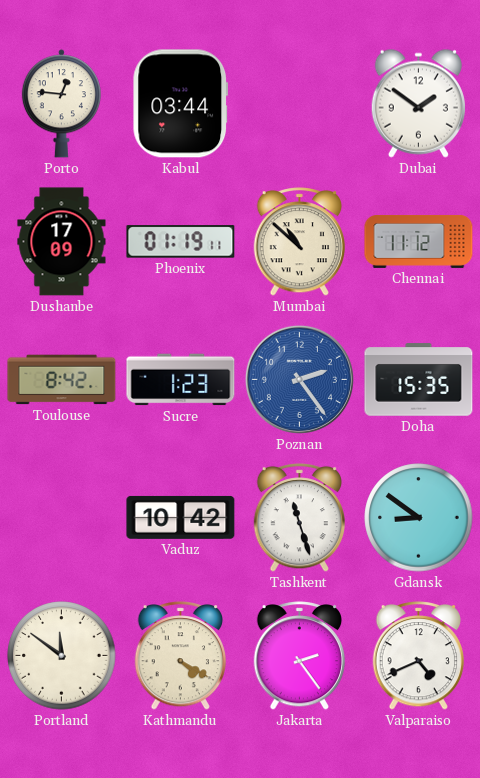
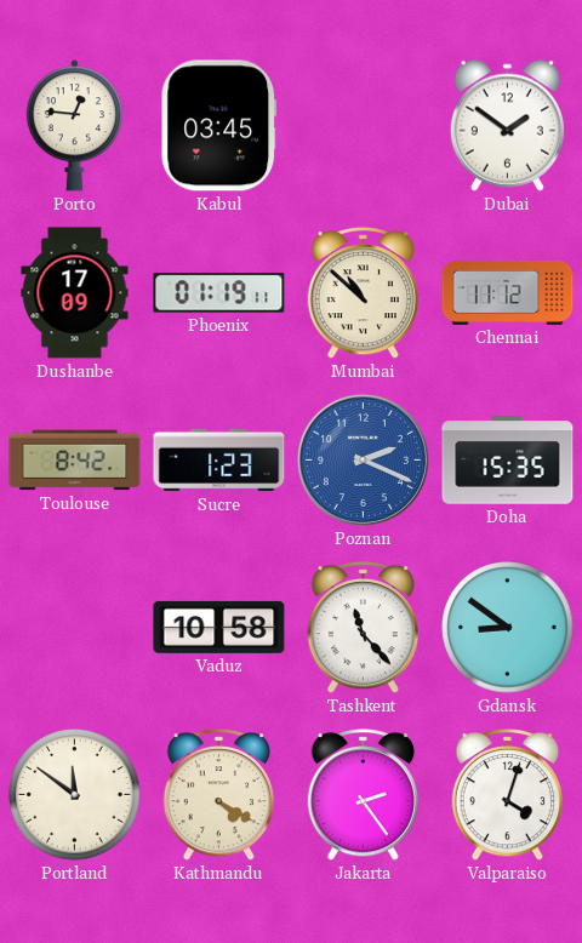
Kabul: 03:44 -> 03:45
Poznan: 2:24 -> 2:19
Vaduz: 10:42 -> 10:58
Tashkent: 11:27 -> 11:23
Valparaiso: 4:41 -> 4:03
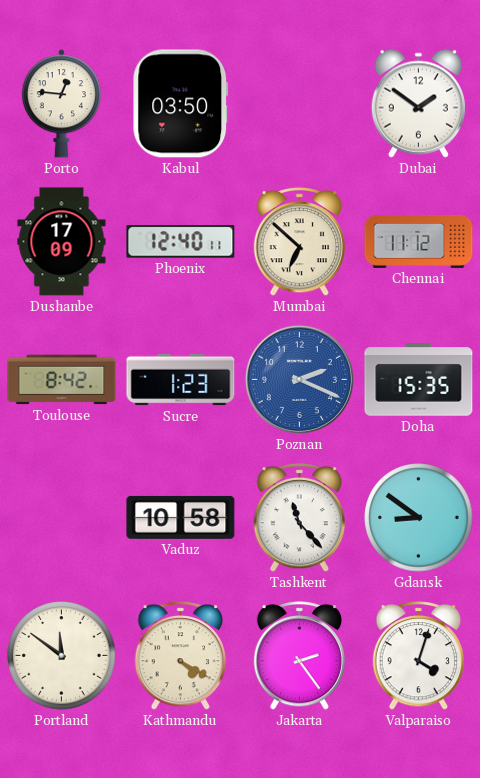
Kabul: 03:45 -> 03:50
Phoenix: 01:19 -> 12:40
Mumbai: 10:52 -> 6:52
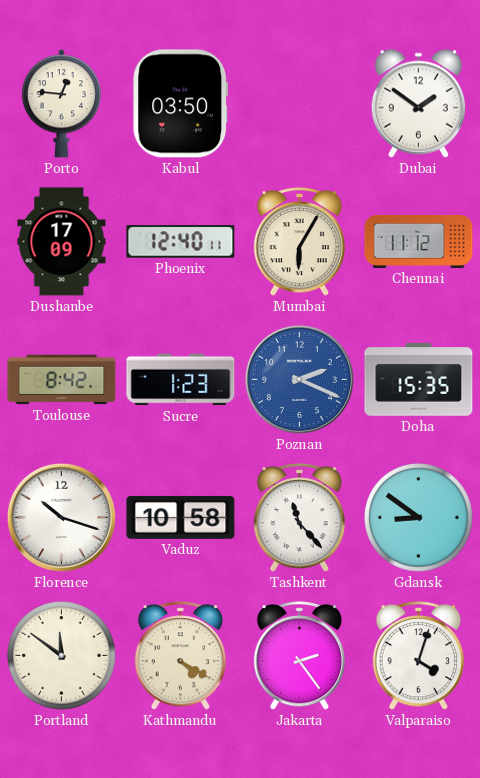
Mumbai: 6:52 -> 6:05
Florence: none -> 10:18
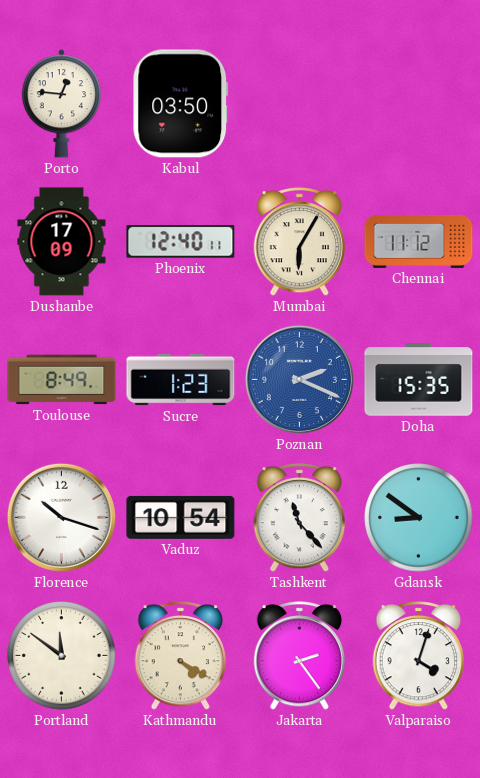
Dubai: 1:51 -> none
Toulouse: 8:42 -> 8:49
Vaduz: 10:58 -> 10:54
